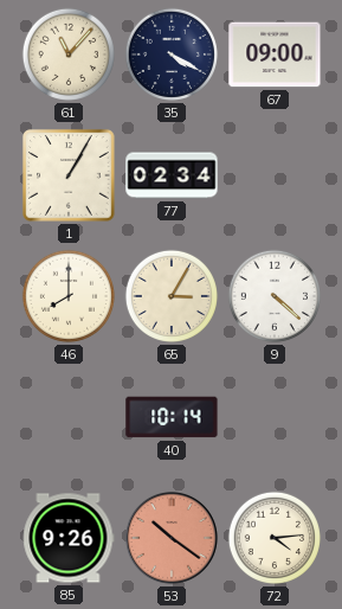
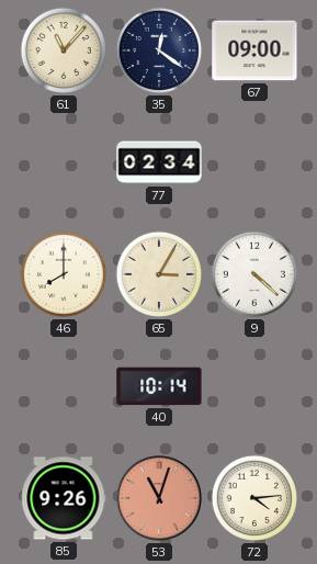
35: 4:20 -> 12:21
1: 1:05 -> none
53: 10:21 -> 11:03
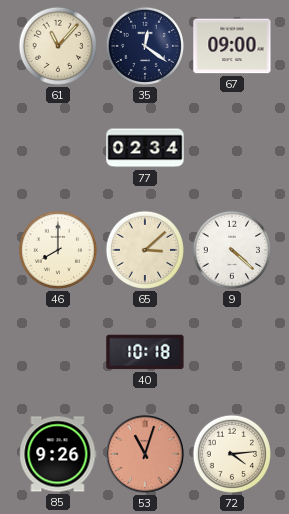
65: 3:05 -> 3:08
40: 10:14 -> 10:18
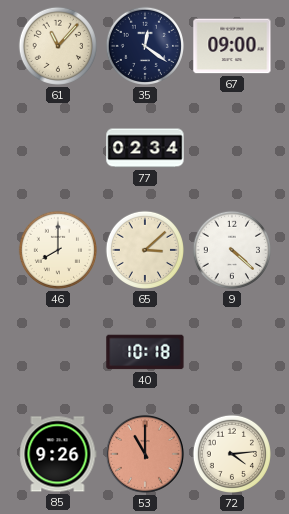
53: 11:03 -> 11:00
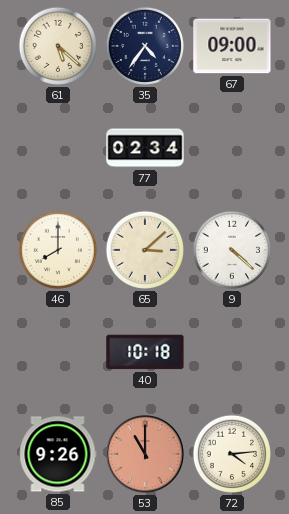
61: 11:07 -> 5:22
35: 12:21 -> 4:36
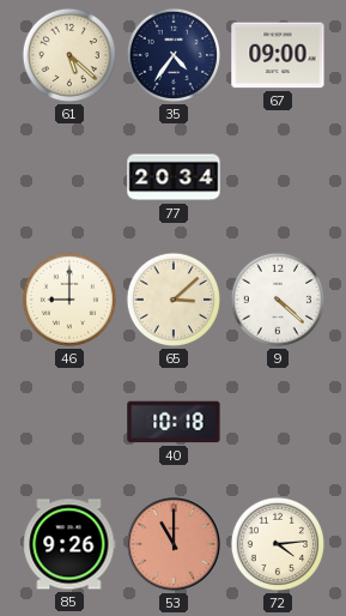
77: 02:34 -> 20:34
46: 8:00 -> 9:00
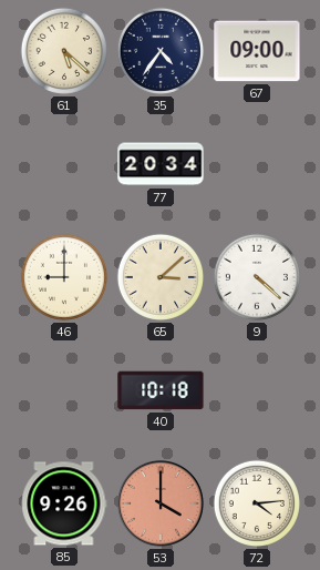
53: 11:00 -> 4:00
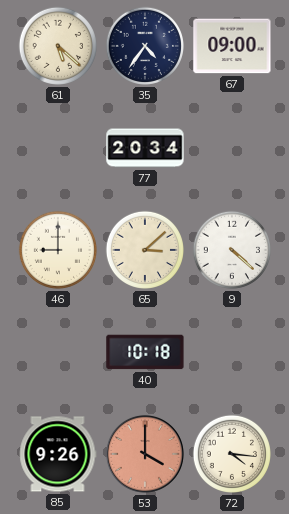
72: 4:14 -> 4:16
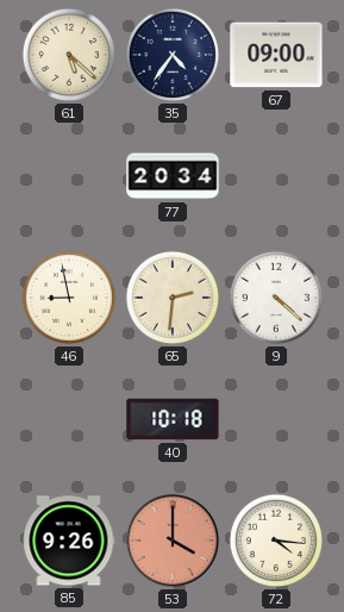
46: 9:00 -> 8:58
65: 3:08 -> 2:31
